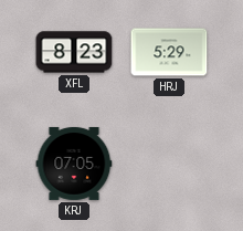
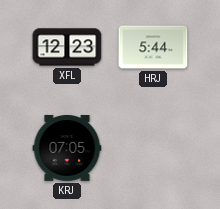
XFL: 8:23 -> 12:23
HRJ: 5:29 -> 5:44
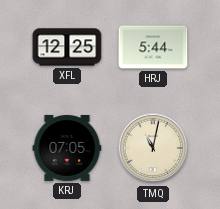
XFL: 12:23 -> 12:25
TMQ: none -> 11:02
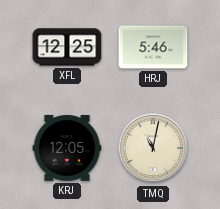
HRJ: 5:44 -> 5:46
KRJ: 07:05 -> 12:05
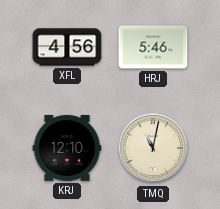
XFL: 12:25 -> 4:56
KRJ: 12:05 -> 12:10
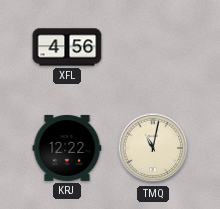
HRJ: 5:46 -> none
KRJ: 12:10 -> 12:22
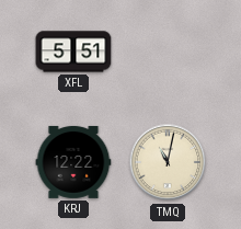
XFL: 4:56 -> 5:51
